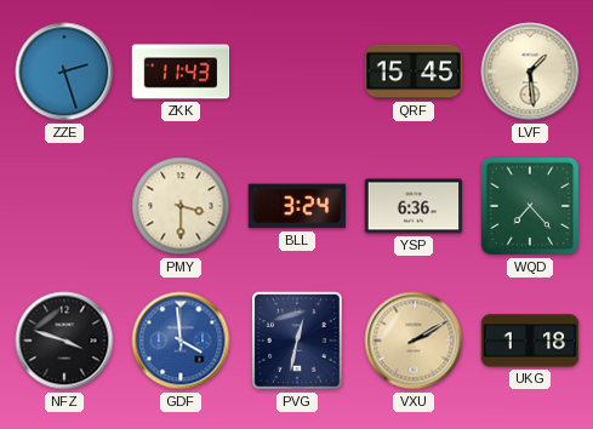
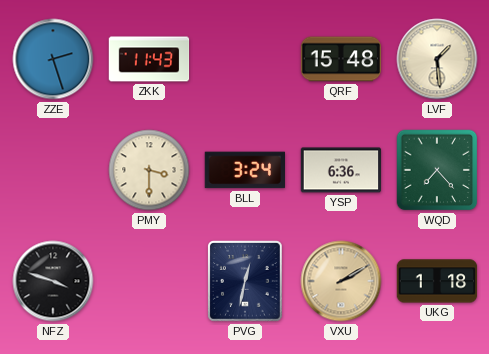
QRF: 15:45 -> 15:48
GDF: 3:59 -> none
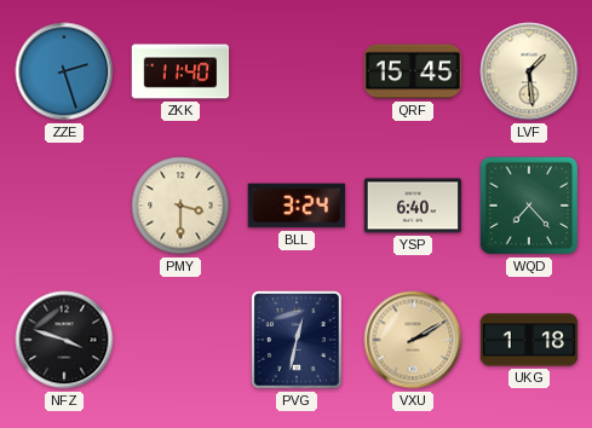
ZKK: 11:43 -> 11:40
QRF: 15:48 -> 15:45
YSP: 6:36 -> 6:40
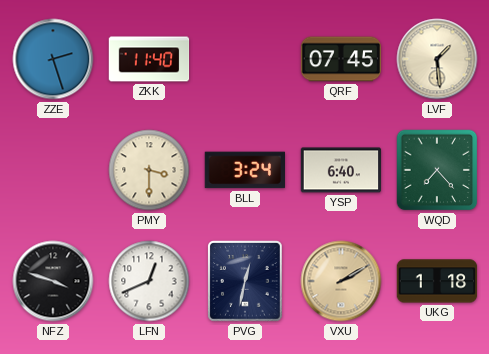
QRF: 15:45 -> 07:45
LFN: none -> 12:41
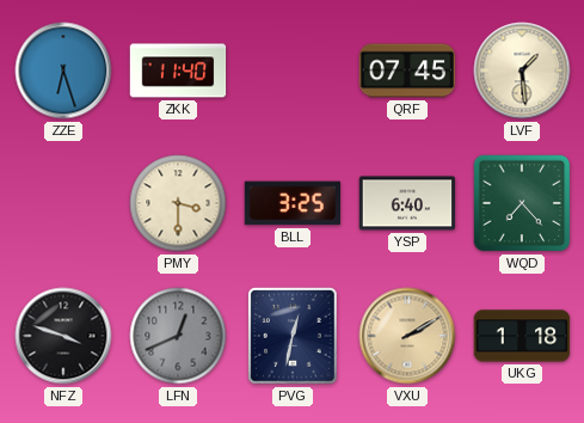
ZZE: 2:27 -> 6:27
BLL: 3:24 -> 3:25
LFN dial: white -> grey
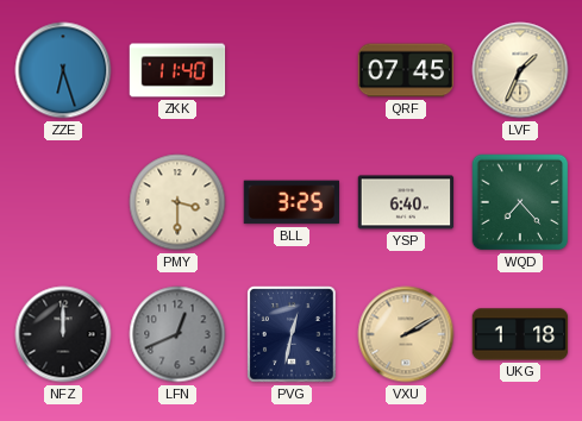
LVF: 1:29 -> 1:34
NFZ: 3:48 -> 12:00
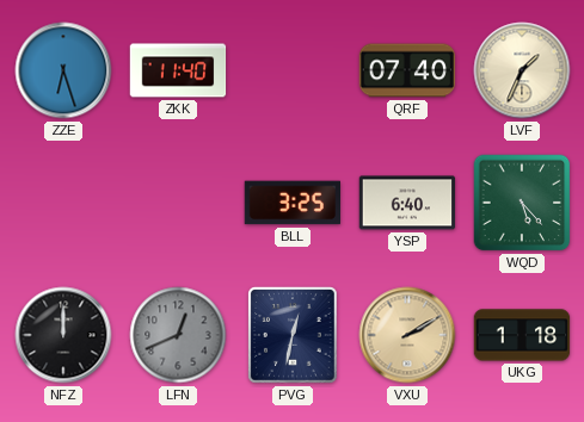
QRF: 07:45 -> 07:40
PMY: 3:30 -> none
WQD: 7:23 -> 5:23
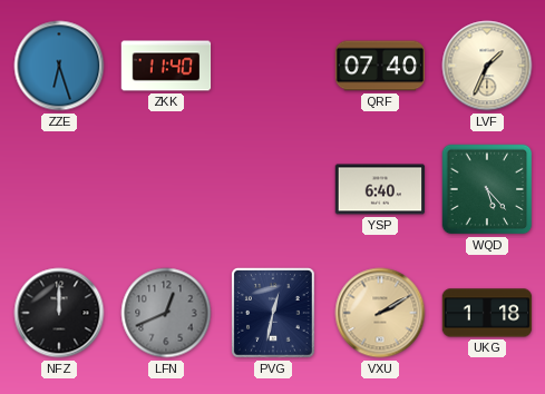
BLL: 3:25 -> none
